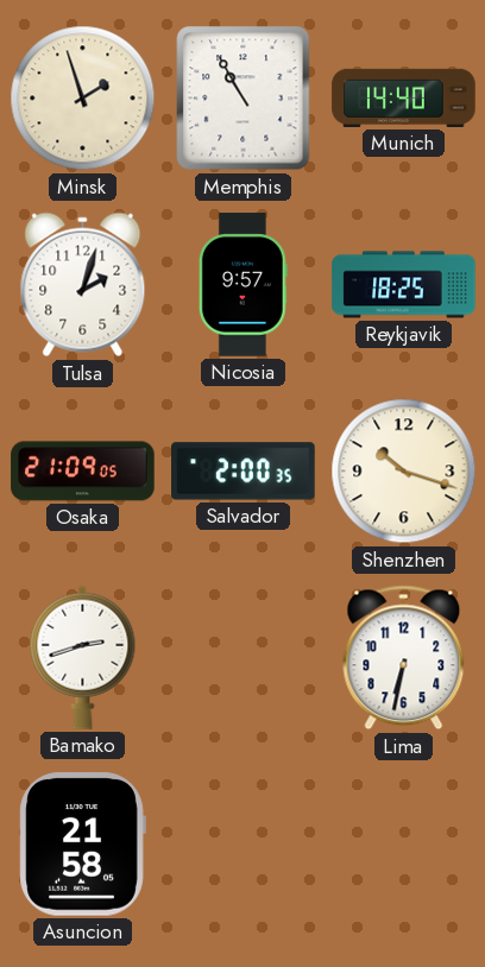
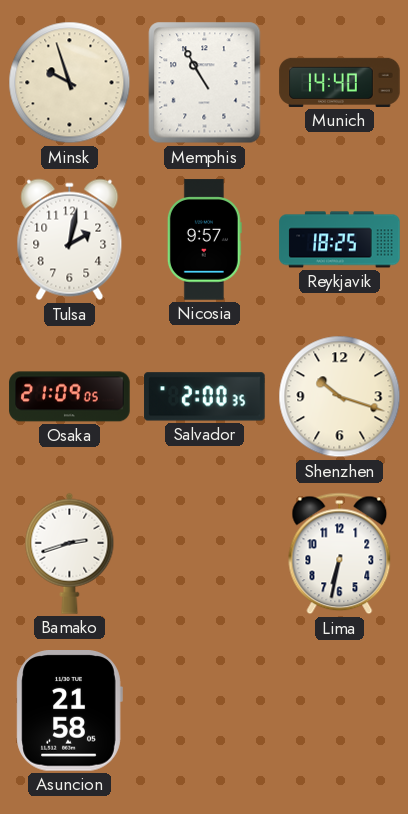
Minsk: 1:57 -> 9:57
Tulsa: 2:03 -> 2:02
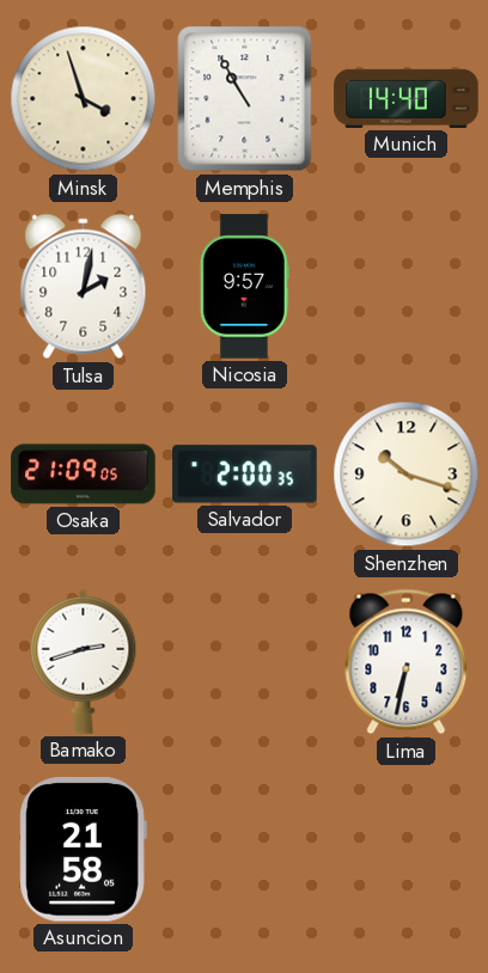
Minsk: 9:57 -> 3:57
Reykjavik: 18:25 -> none
